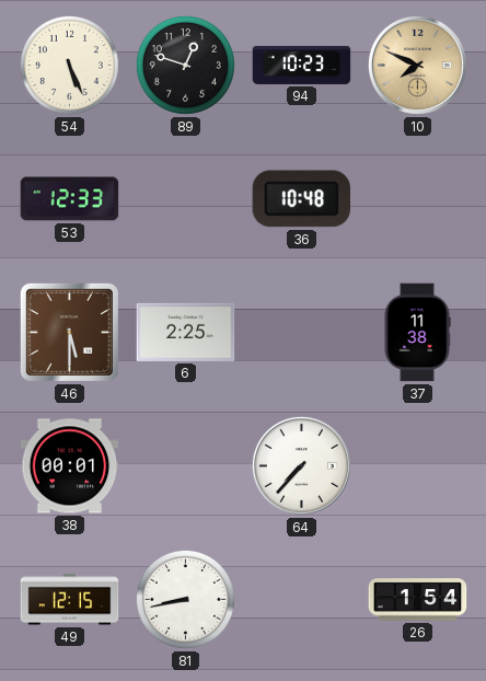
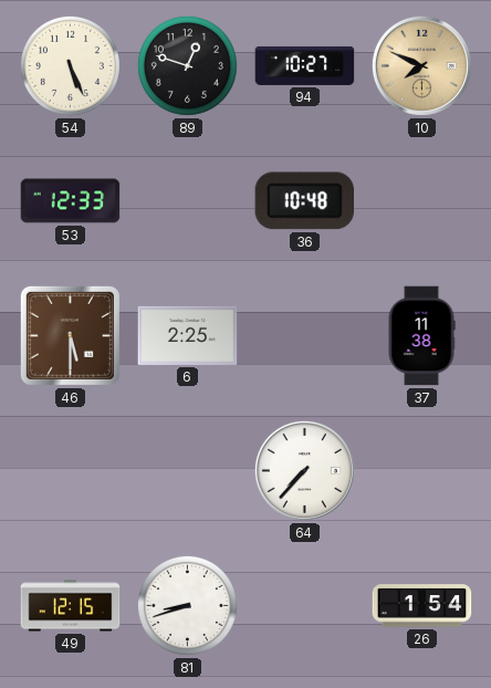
94: 10:23 -> 10:27
38: 00:01 -> none
81: 8:43 -> 8:42
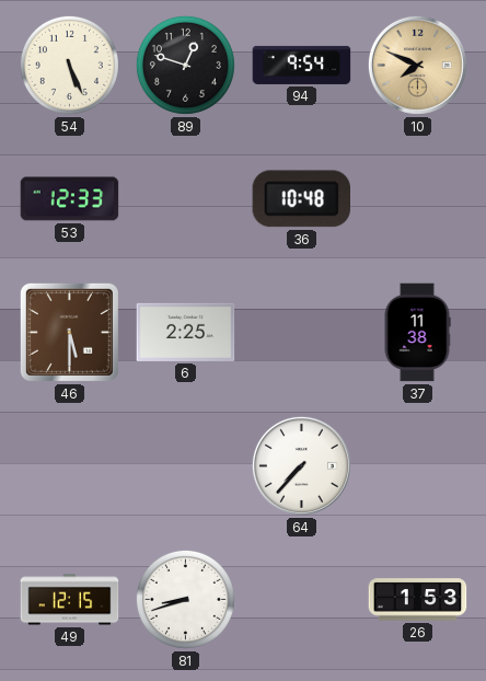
94: 10:27 -> 9:54
26: 1:54 -> 1:53
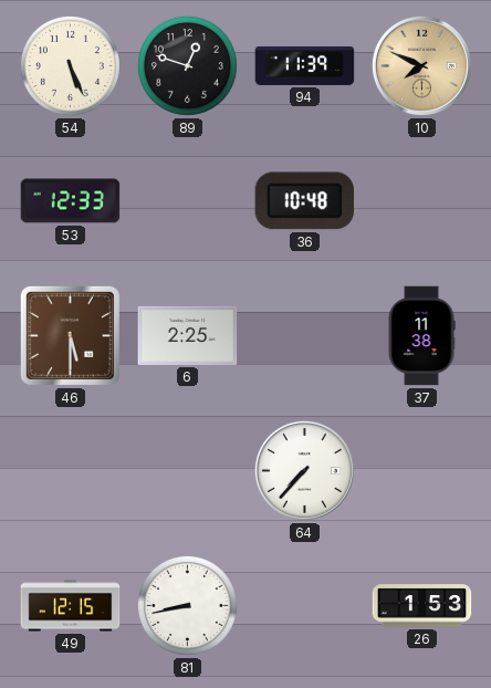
94: 9:54 -> 11:39
81: 8:42 -> 8:43
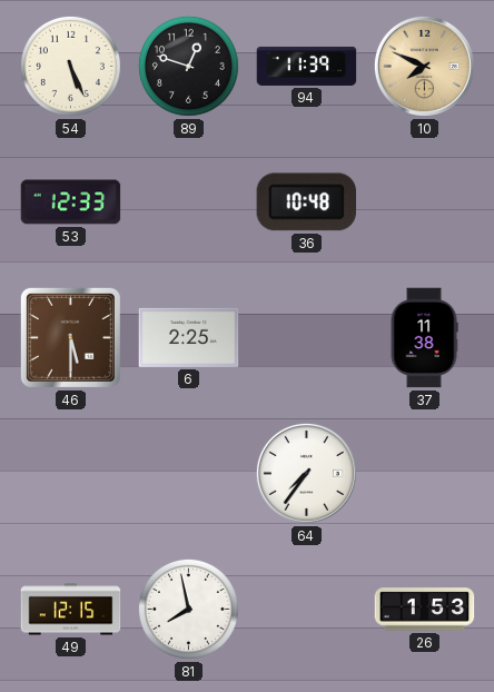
64: 7:37 -> 7:36
81: 8:43 -> 7:58
